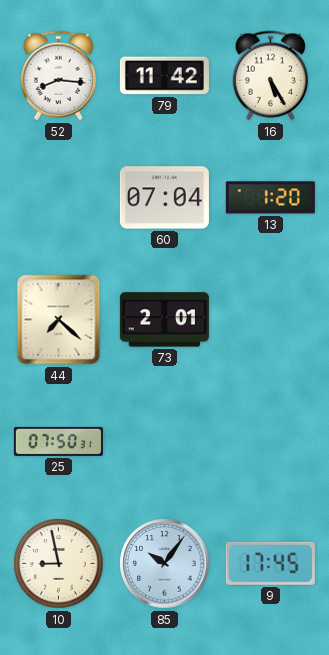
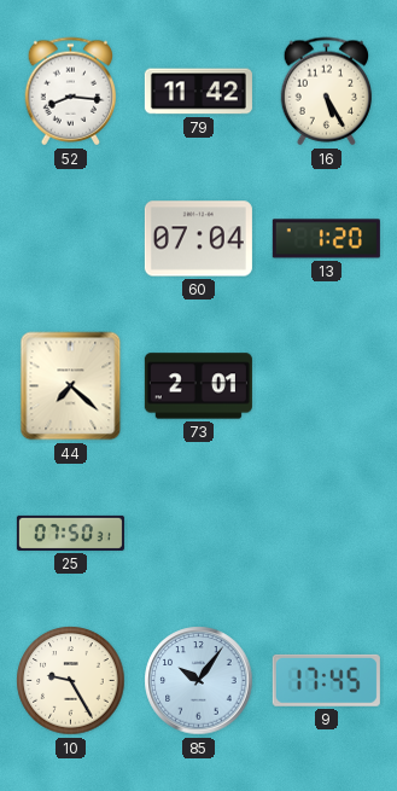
10: 8:58 -> 9:25
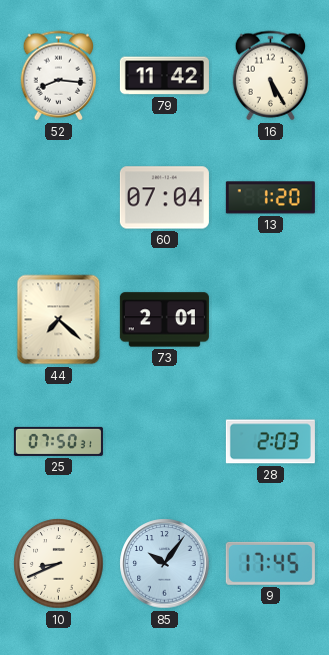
28: none -> 2:03
10: 9:25 -> 8:41
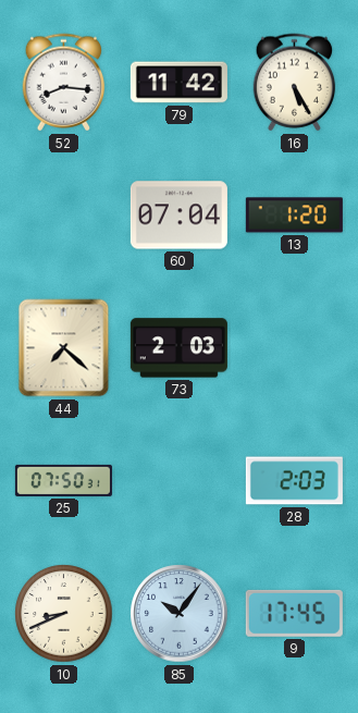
73: 2:01 -> 2:03
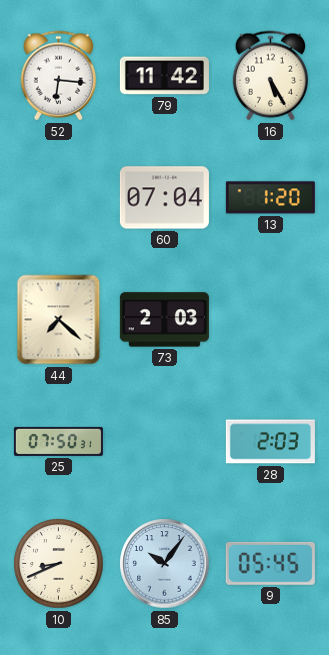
52: 8:16 -> 6:16
9: 17:45 -> 05:45
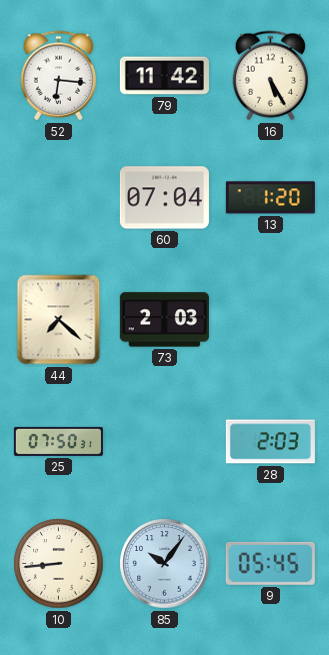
10: 8:41 -> 8:44
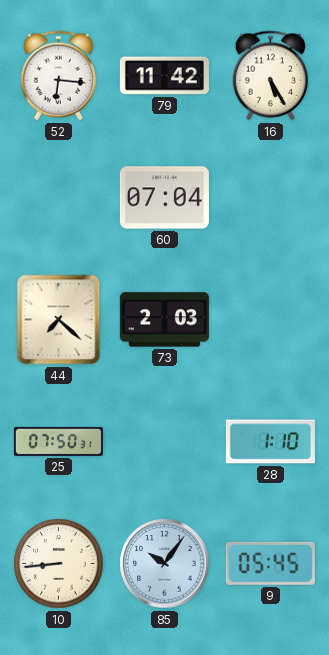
13: 1:20 -> none
28: 2:03 -> 1:10
